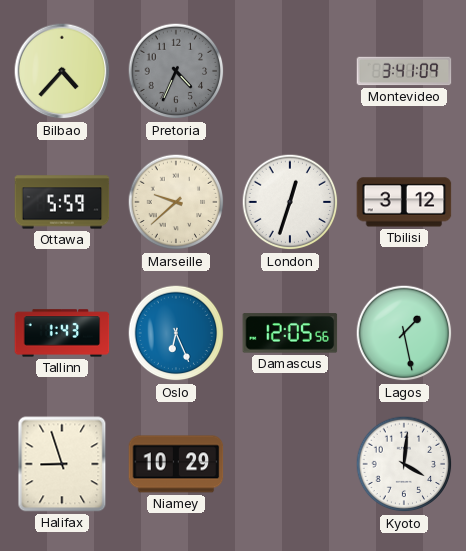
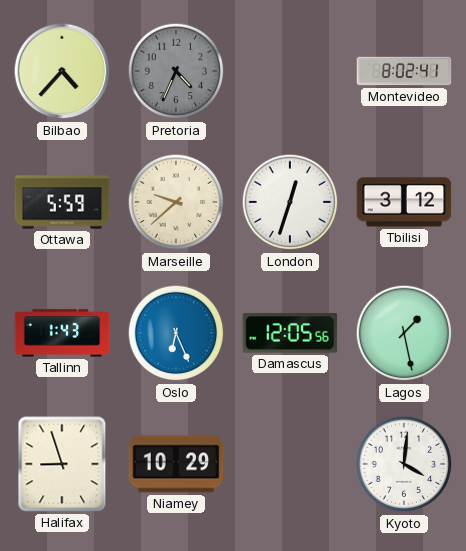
Montevideo: 3:41 -> 8:02
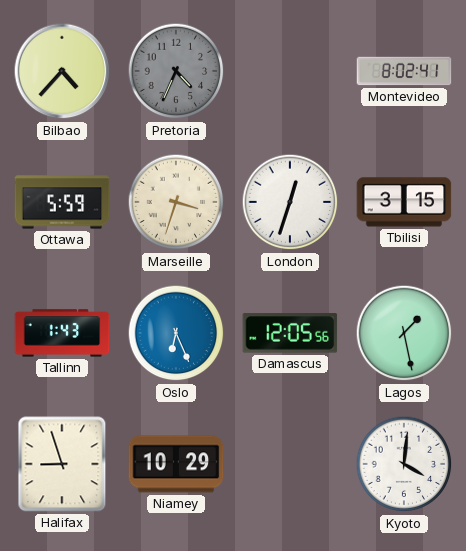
Marseille: 9:38 -> 3:33
Tbilisi: 3:12 -> 3:15
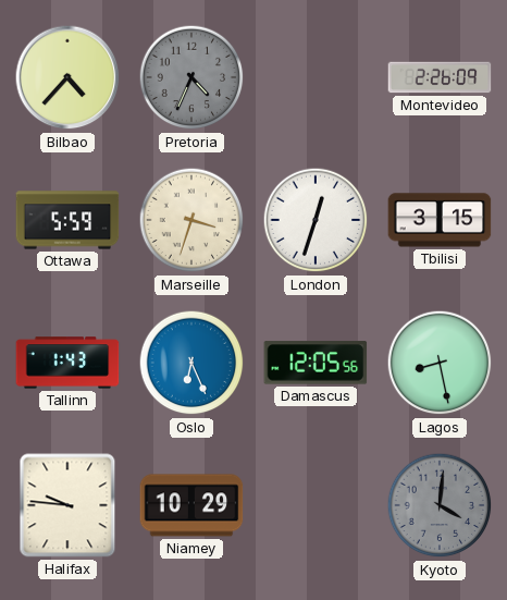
Montevideo: 8:02 -> 2:26
Lagos: 1:28 -> 8:28
Halifax: 8:57 -> 9:46
Kyoto dial: white -> grey
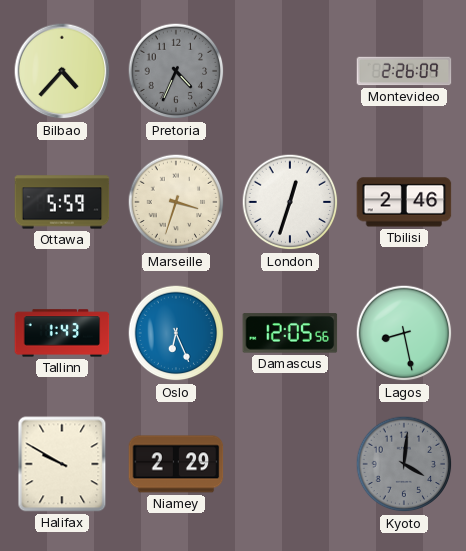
Tbilisi: 3:15 -> 2:46
Halifax: 9:46 -> 9:50
Niamey: 10:29 -> 2:29
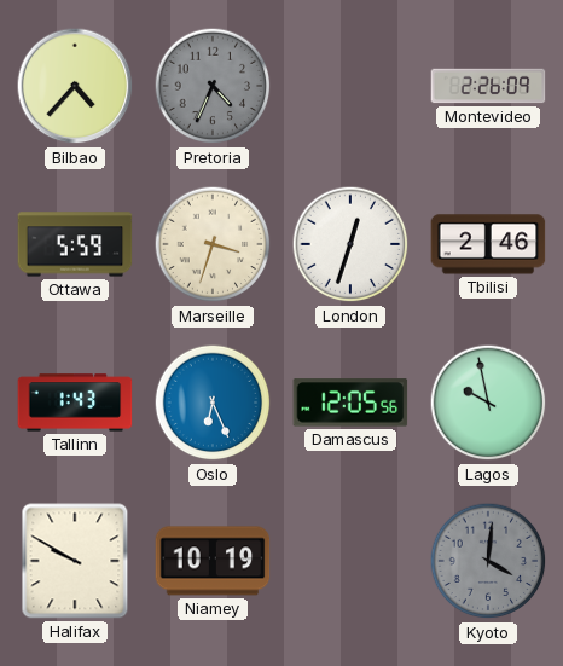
Lagos: 8:28 -> 9:58
Niamey: 2:29 -> 10:19
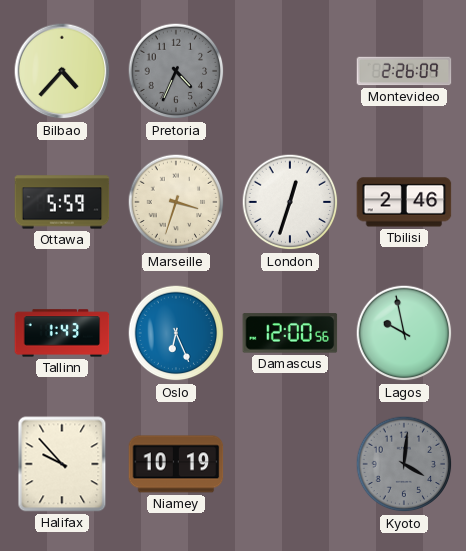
Damascus: 12:05 -> 12:00
Halifax: 9:50 -> 9:53
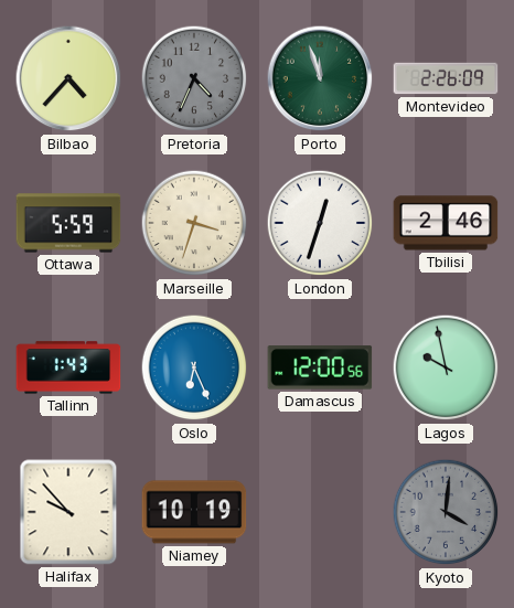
Porto: none -> 11:57
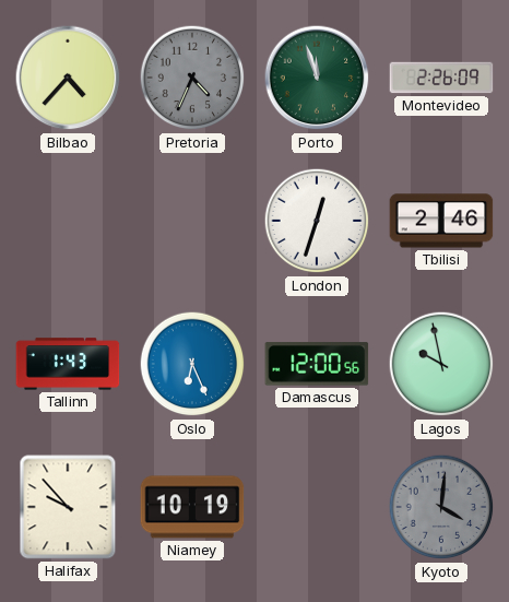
Ottawa: 5:59 -> none
Marseille: 3:33 -> none
